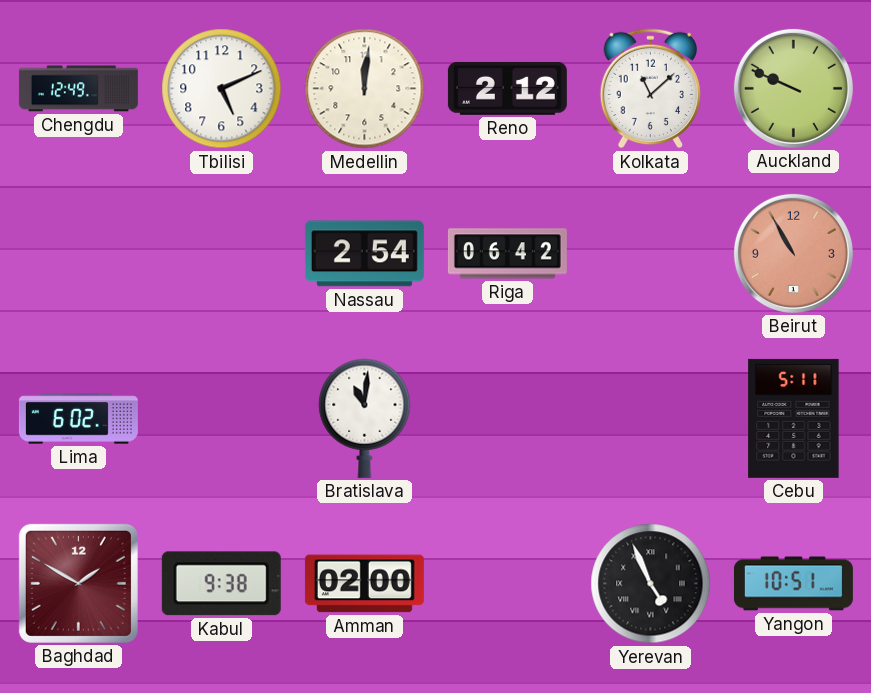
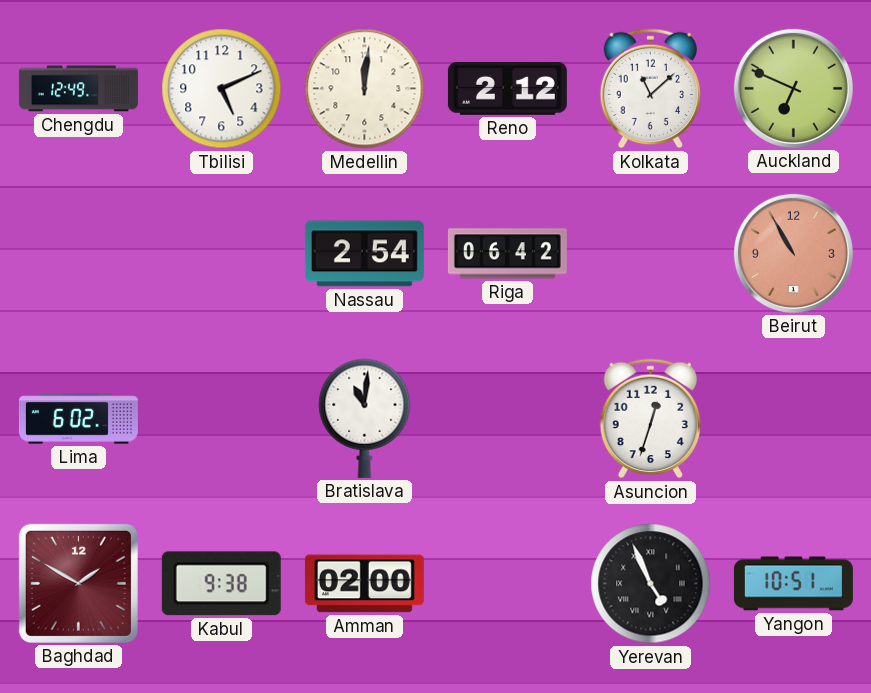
Auckland: 9:49 -> 6:49
Asuncion: none -> 12:33
Cebu: 5:11 -> none
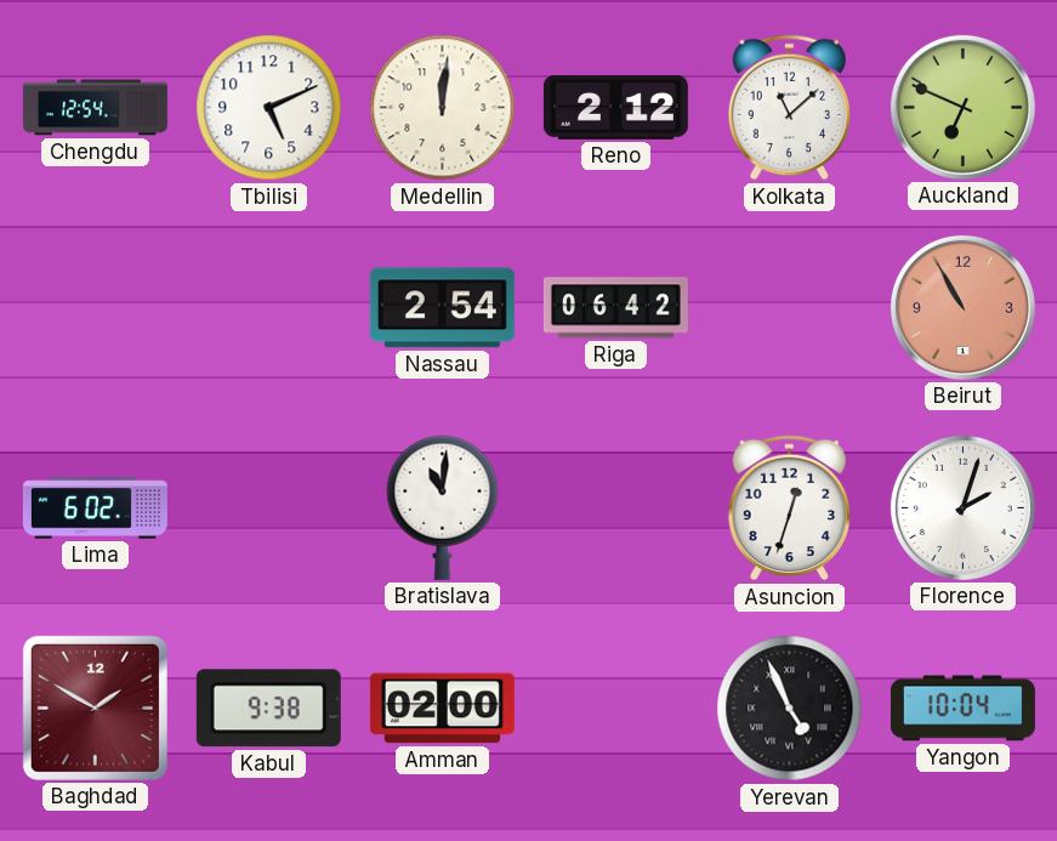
Chengdu: 12:49 -> 12:54
Florence: none -> 2:03
Yangon: 10:51 -> 10:04
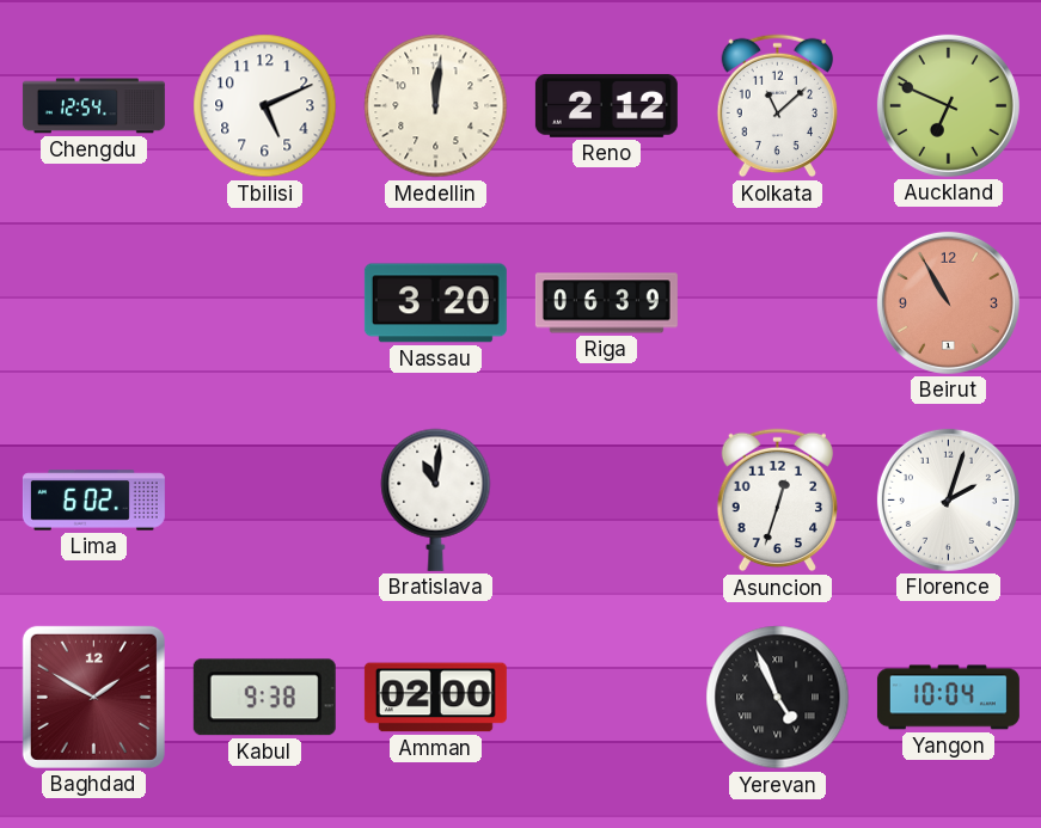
Nassau: 2:54 -> 3:20
Riga: 06:42 -> 06:39
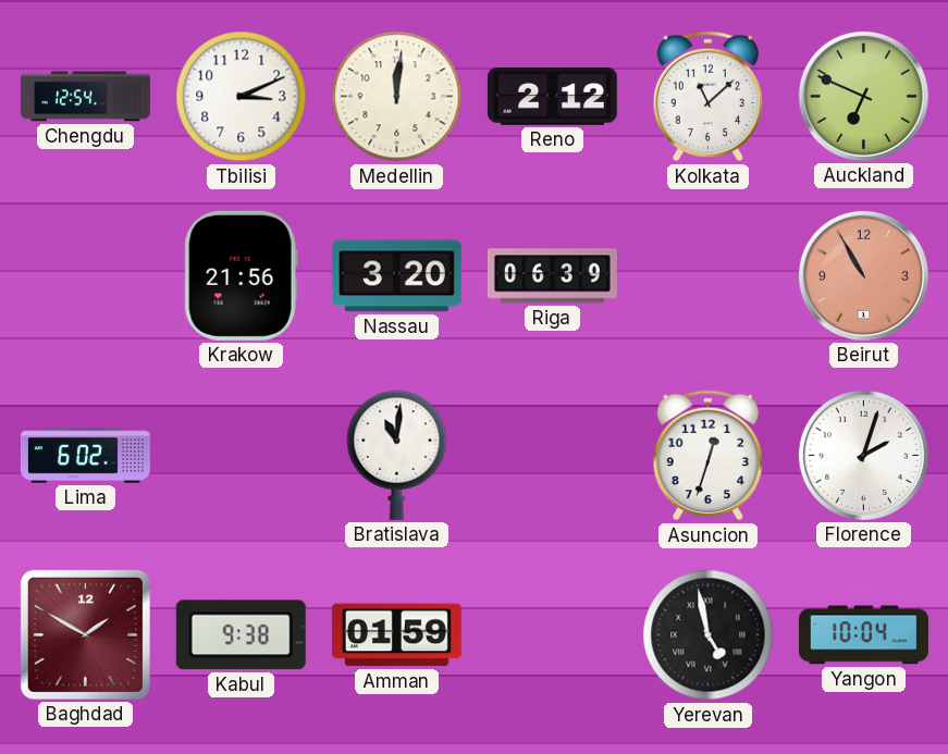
Tbilisi: 5:11 -> 3:11
Krakow: none -> 21:56
Amman: 02:00 -> 01:59
Yerevan: 4:56 -> 4:58
